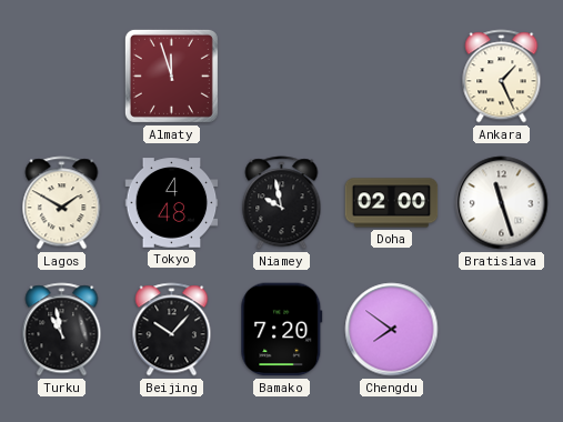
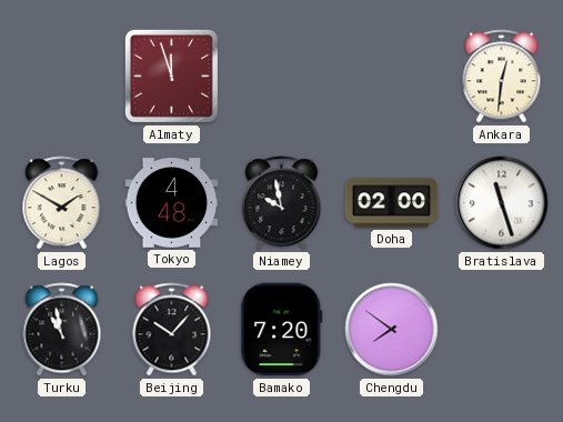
Ankara: 1:26 -> 12:31
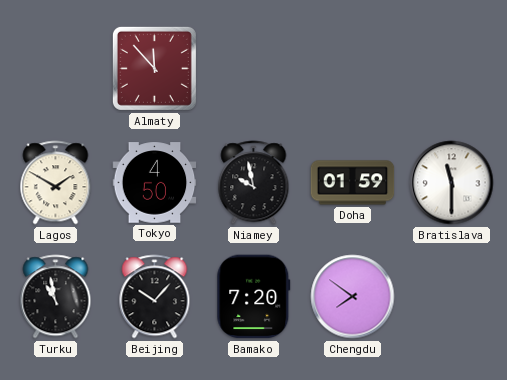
Almaty: 11:57 -> 11:53
Ankara: 12:31 -> none
Tokyo: 4:48 -> 4:50
Doha: 02:00 -> 01:59
Bratislava: 11:27 -> 11:30
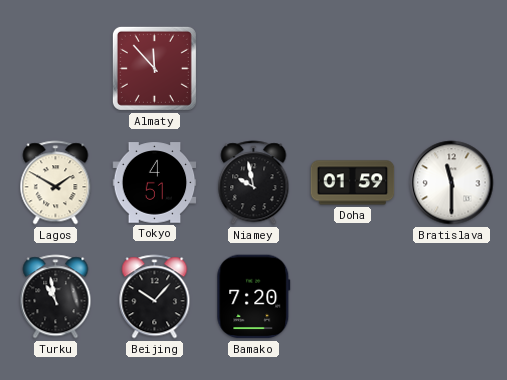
Tokyo: 4:50 -> 4:51
Chengdu: 7:51 -> none
